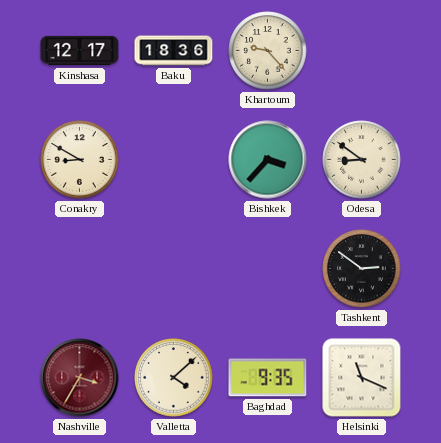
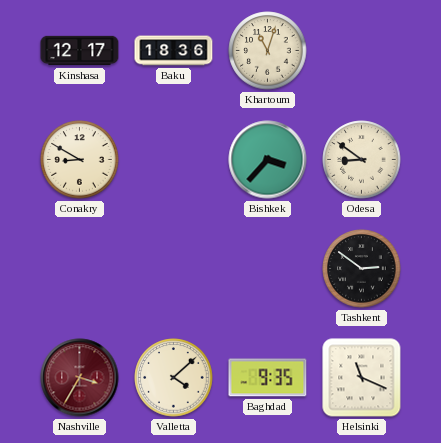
Khartoum: 9:23 -> 11:03
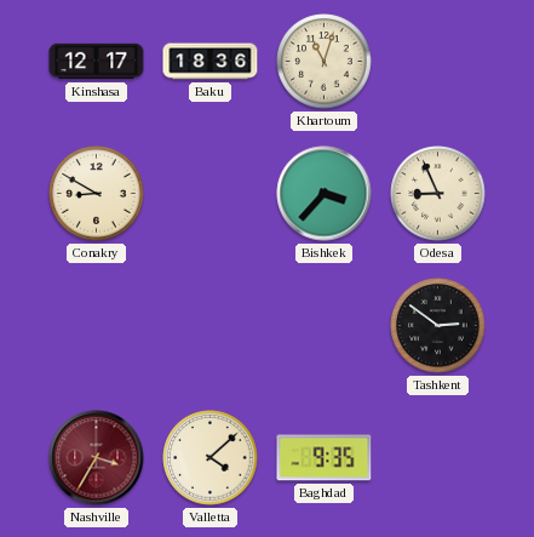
Odesa: 8:51 -> 8:56
Helsinki: 11:19 -> none
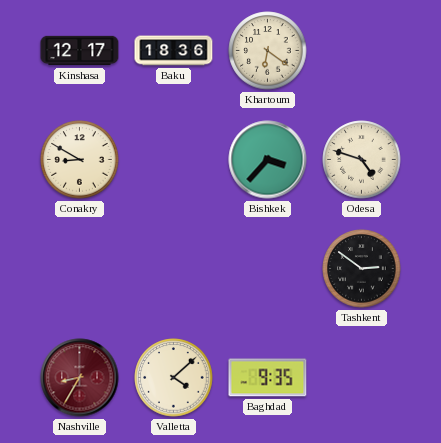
Khartoum: 11:03 -> 6:21
Odesa: 8:56 -> 4:48
Nashville: 3:35 -> 8:35
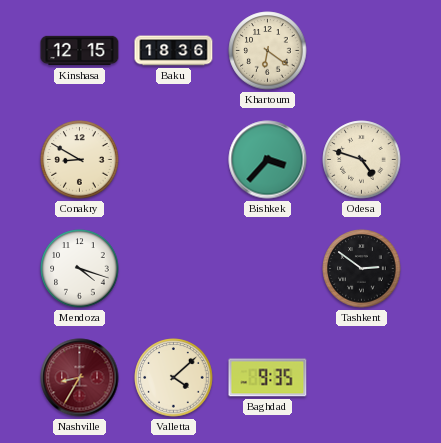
Kinshasa: 12:17 -> 12:15
Mendoza: none -> 4:18
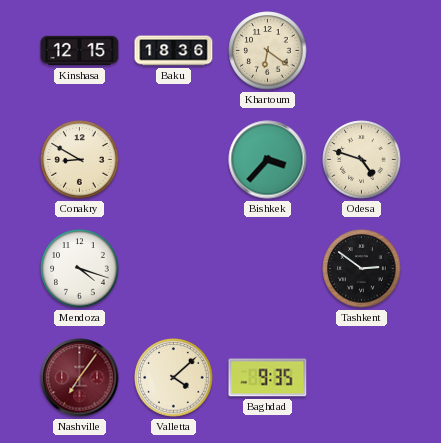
Nashville: 8:35 -> 7:06
